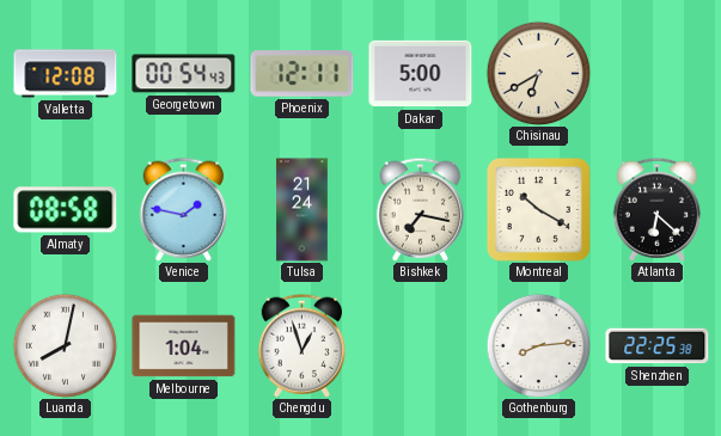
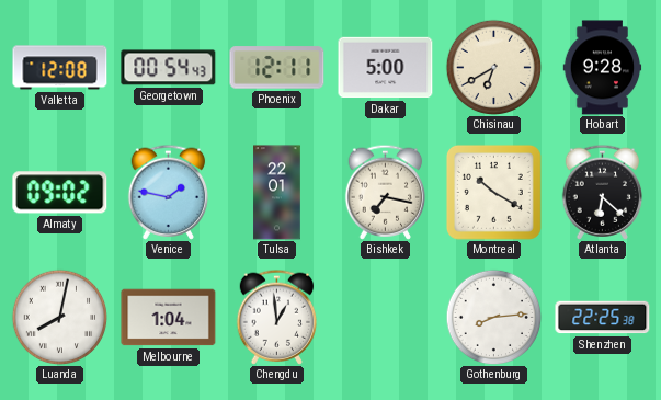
Hobart: none -> 9:28
Almaty: 08:58 -> 09:02
Tulsa: 21:24 -> 22:01
Chengdu: 12:57 -> 12:59
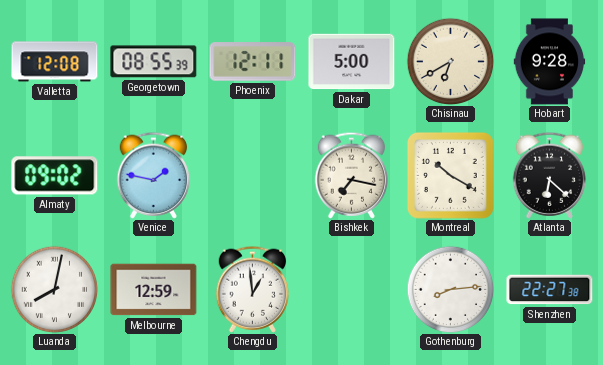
Georgetown: 00:54 -> 08:55
Tulsa: 22:01 -> none
Melbourne: 1:04 -> 12:59
Shenzhen: 22:25 -> 22:27
